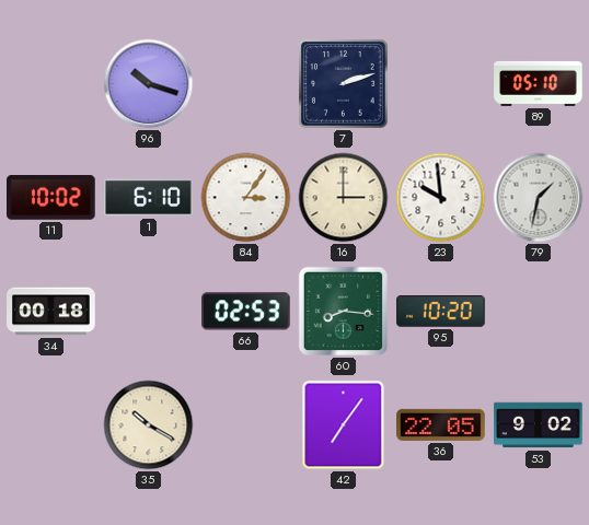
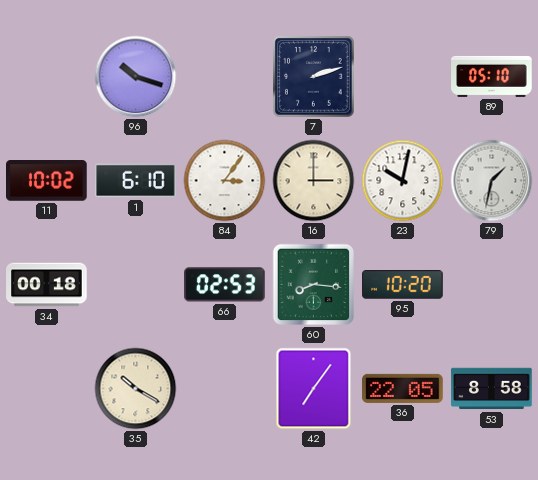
23: 9:59 -> 10:02
53: 9:02 -> 8:58
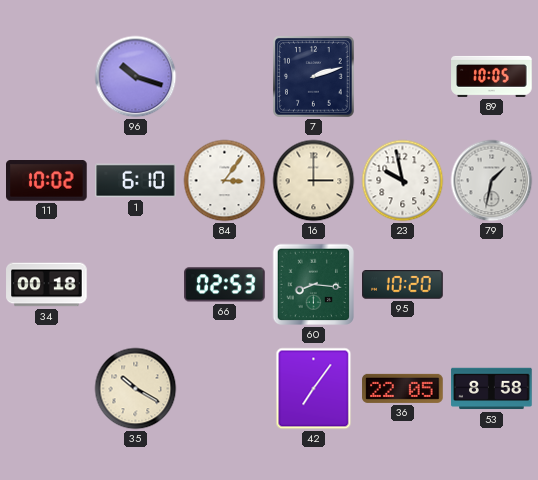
89: 05:10 -> 10:05
23: 10:02 -> 9:58
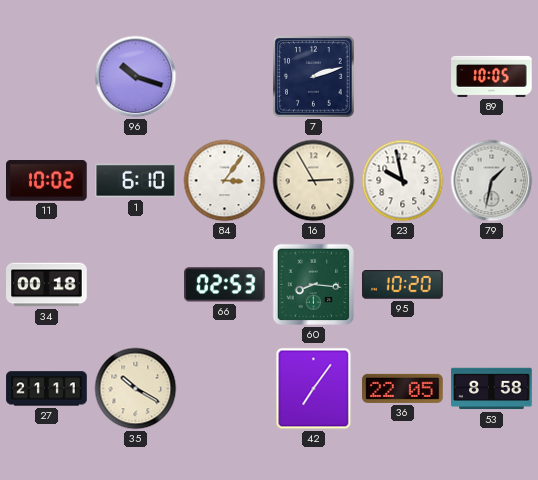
16: 3:00 -> 2:55
27: none -> 21:11
